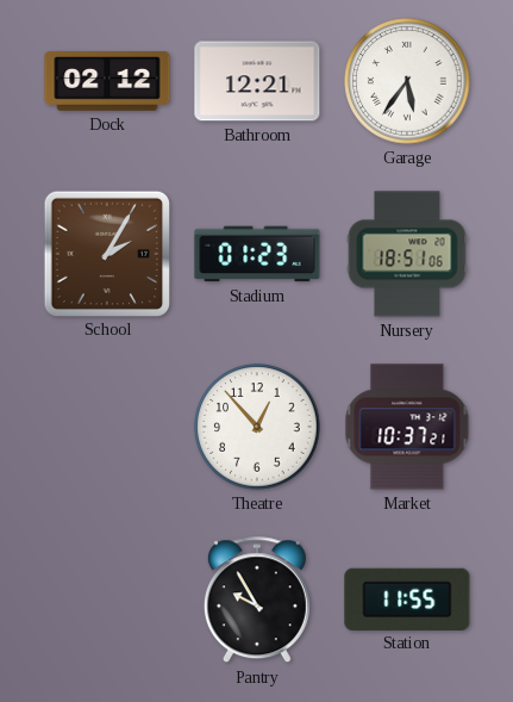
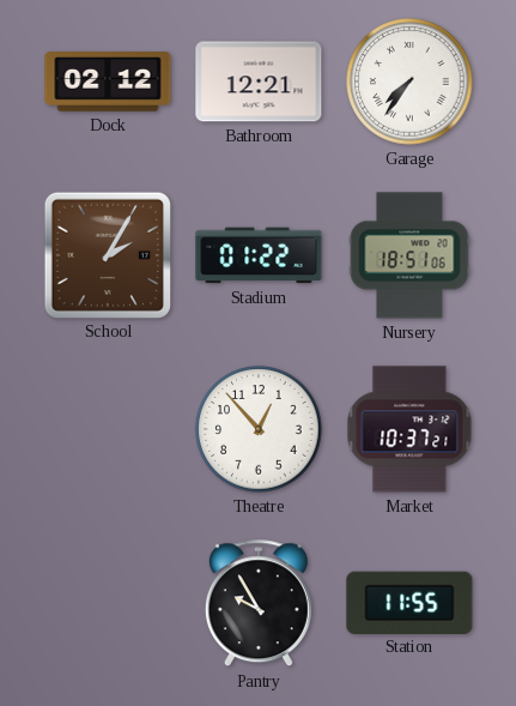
Garage: 5:36 -> 7:36
Stadium: 01:23 -> 01:22
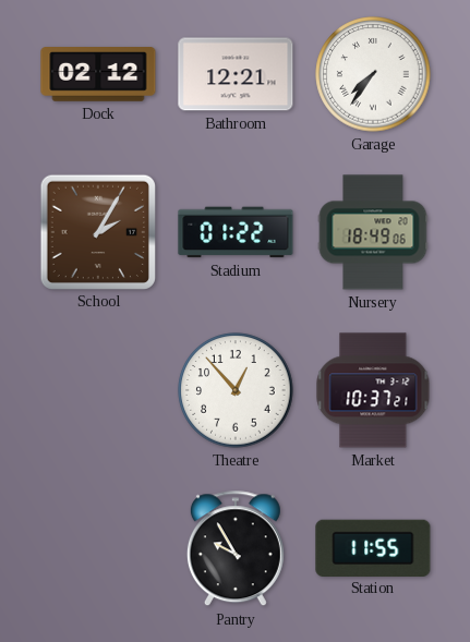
Nursery: 18:51 -> 18:49
